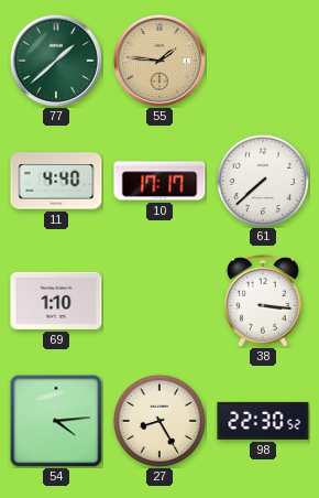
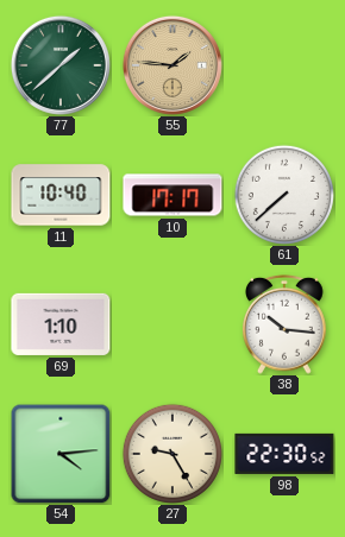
11: 4:40 -> 10:40
38: 3:16 -> 10:16
27: 8:25 -> 9:25
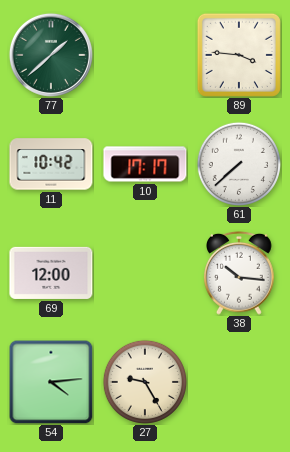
55: 1:46 -> none
89: none -> 3:46
11: 10:40 -> 10:42
69: 1:10 -> 12:00
98: 22:30 -> none
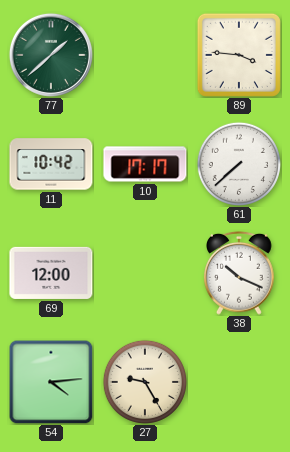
38: 10:16 -> 10:19
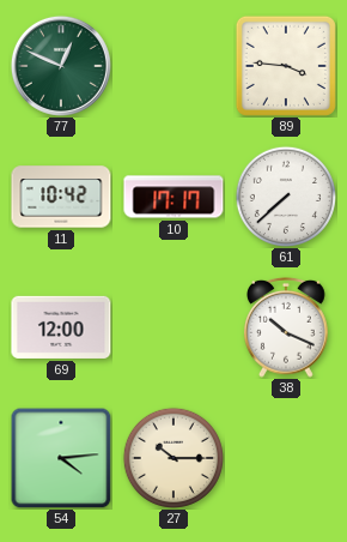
77: 1:38 -> 12:49
27: 9:25 -> 10:15
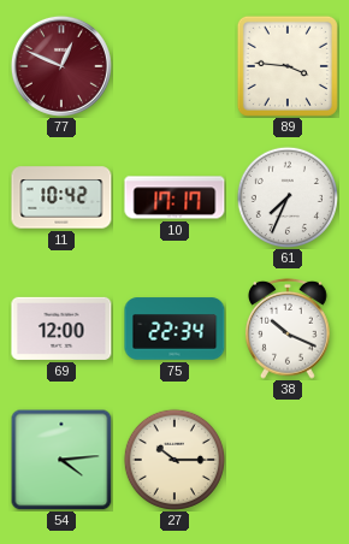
77 dial: green -> burgundy
61: 7:38 -> 7:34
75: none -> 22:34
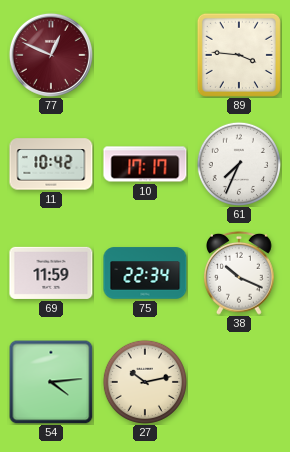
69: 12:00 -> 11:59
27: 10:15 -> 10:13
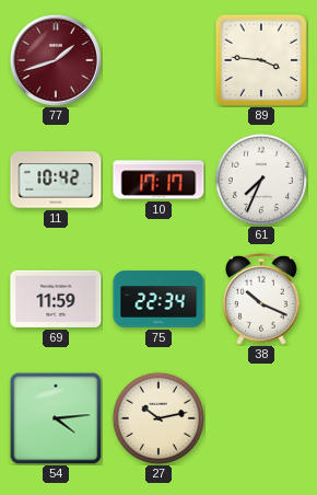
77: 12:49 -> 1:42
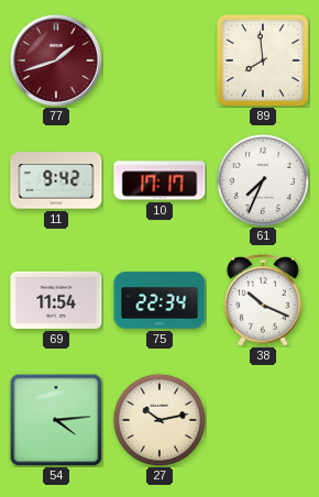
89: 3:46 -> 7:59
11: 10:42 -> 9:42
69: 11:59 -> 11:54
